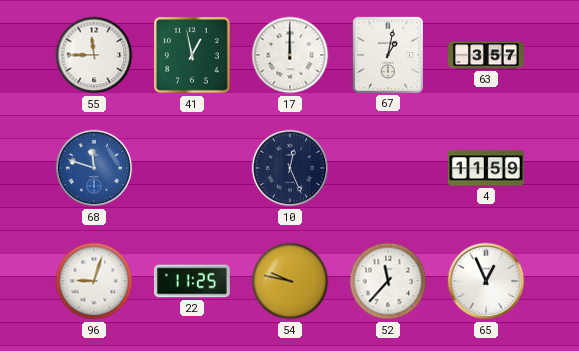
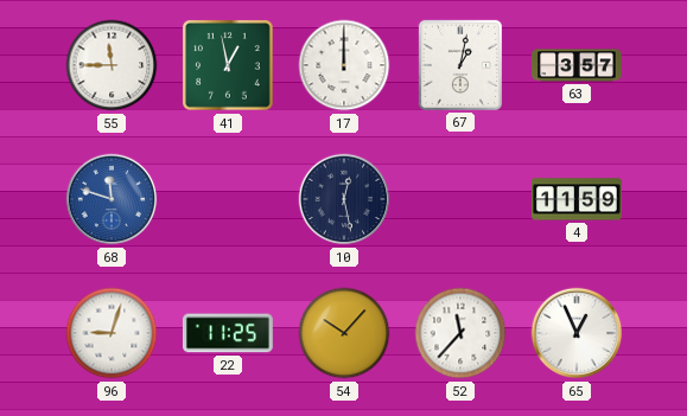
10: 12:26 -> 12:28
54: 9:47 -> 10:07
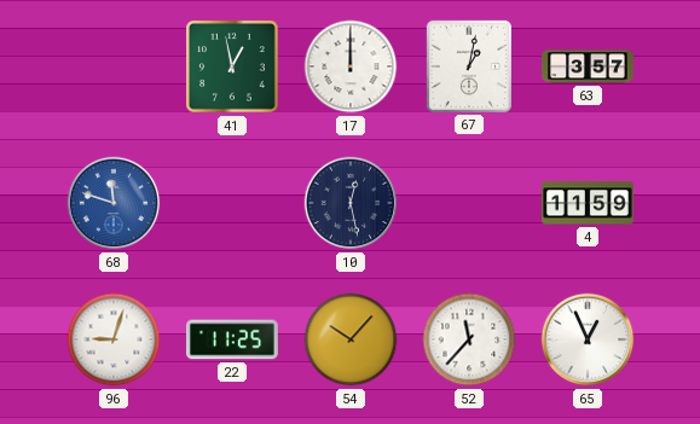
55: 11:45 -> none
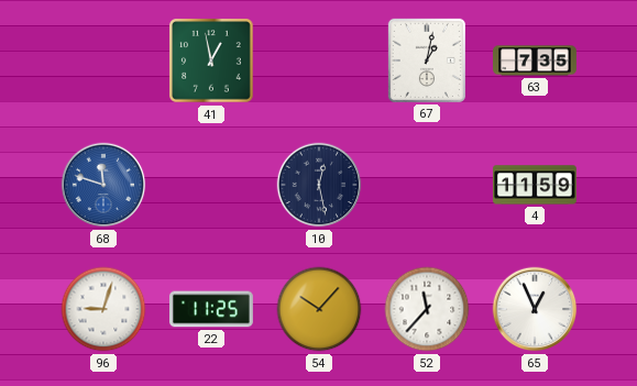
17: 12:00 -> none
63: 3:57 -> 7:35
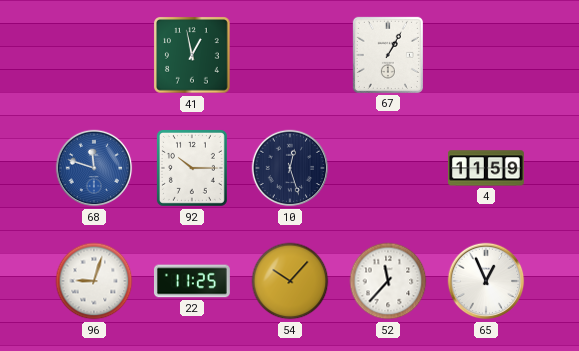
67: 1:02 -> 1:05
63: 7:35 -> none
92: none -> 10:15
10: 12:28 -> 12:27
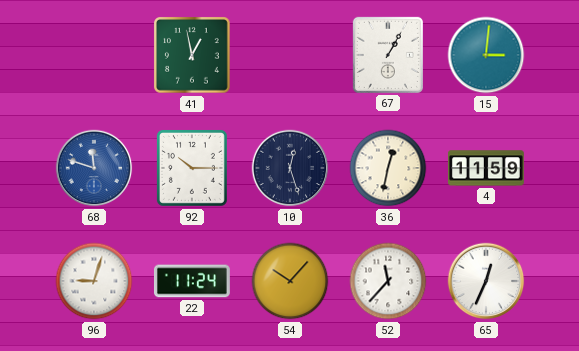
15: none -> 3:01
36: none -> 12:32
22: 11:25 -> 11:24
65: 12:56 -> 12:34
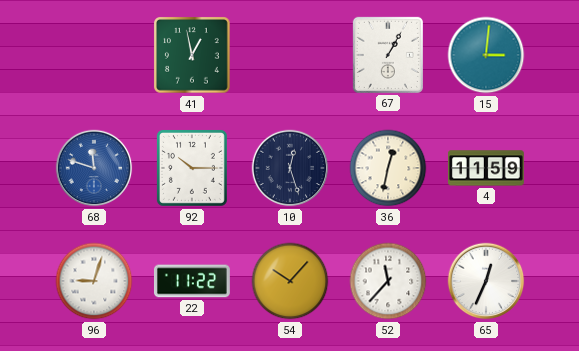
22: 11:24 -> 11:22
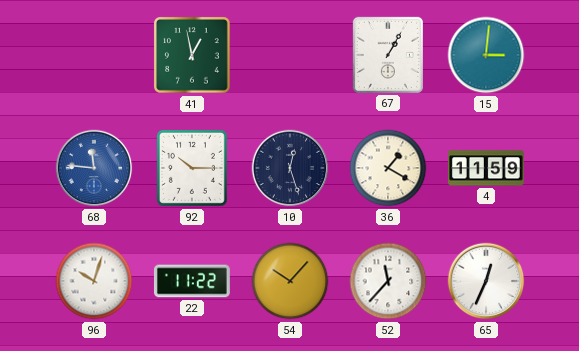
68: 11:48 -> 11:46
36: 12:32 -> 1:20
96: 9:03 -> 10:03
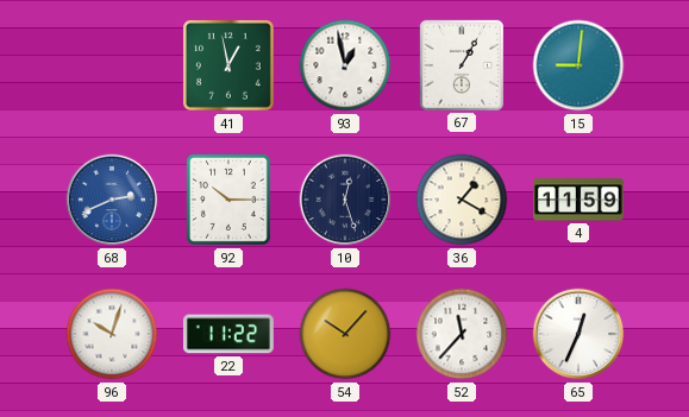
93: none -> 12:58
15: 3:01 -> 9:01
68: 11:46 -> 2:41
